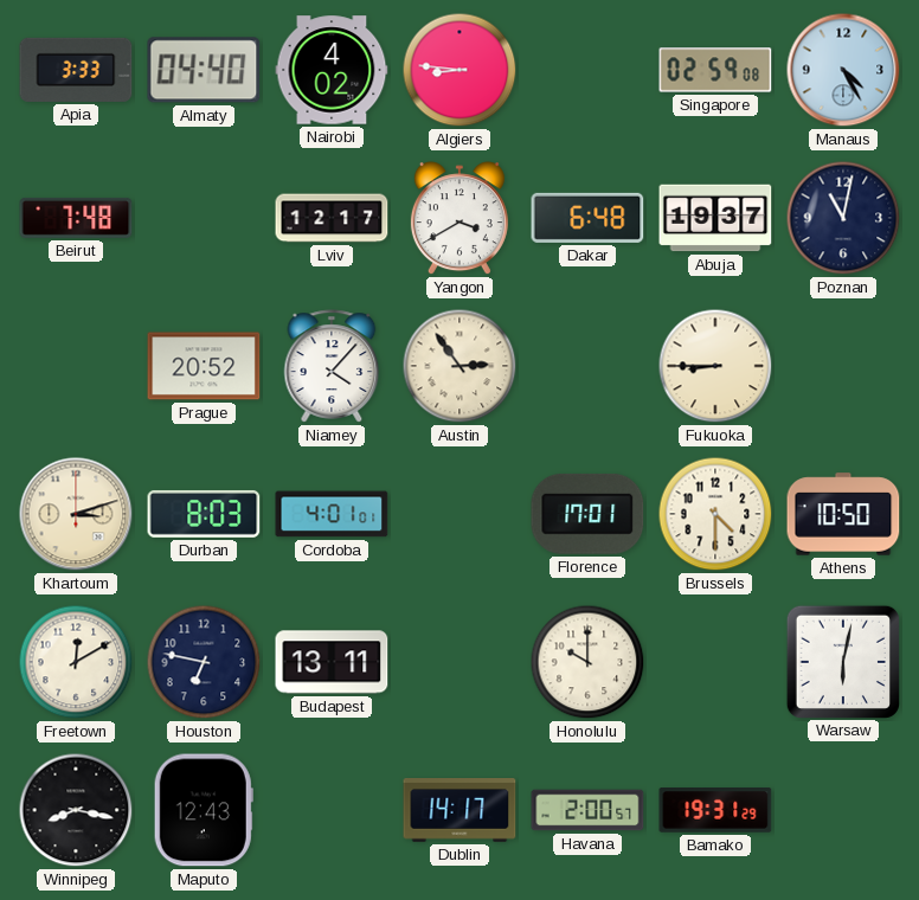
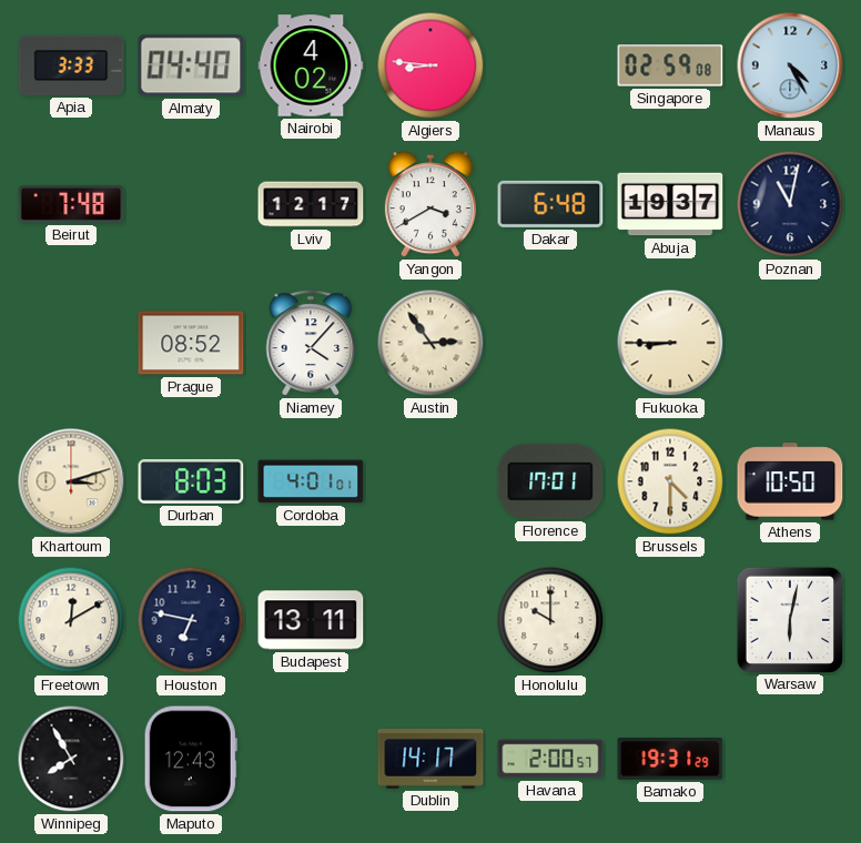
Prague: 20:52 -> 08:52
Winnipeg: 8:17 -> 7:55
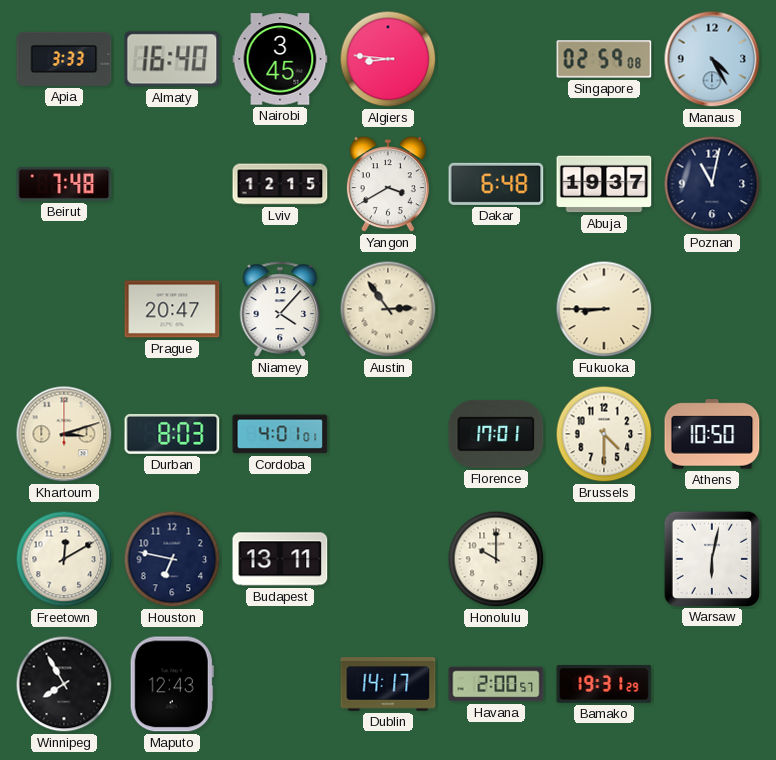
Almaty: 04:40 -> 16:40
Nairobi: 4:02 -> 3:45
Lviv: 12:17 -> 12:15
Prague: 08:52 -> 20:47
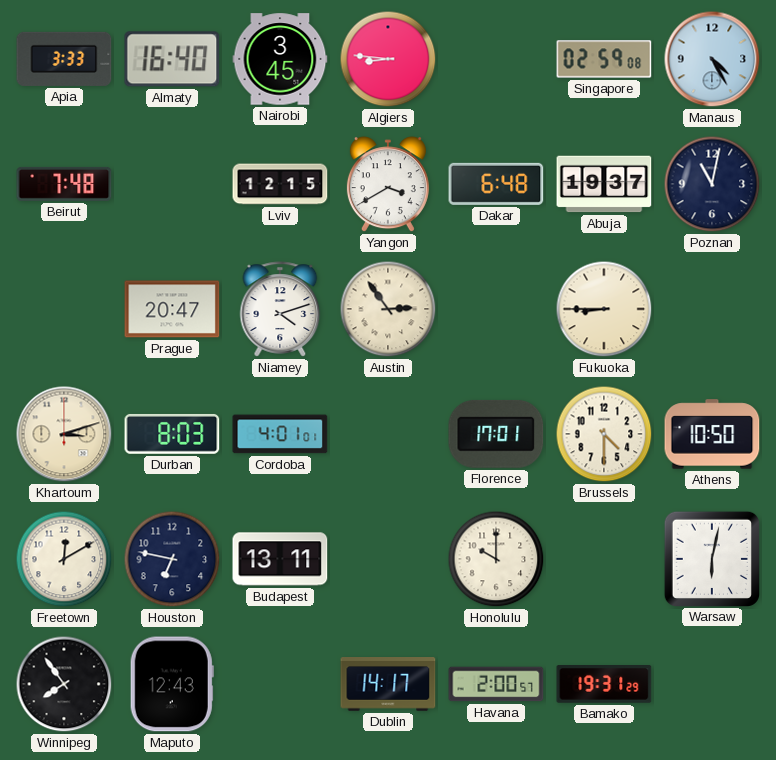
Niamey: 4:07 -> 4:12
Winnipeg: 7:55 -> 7:54
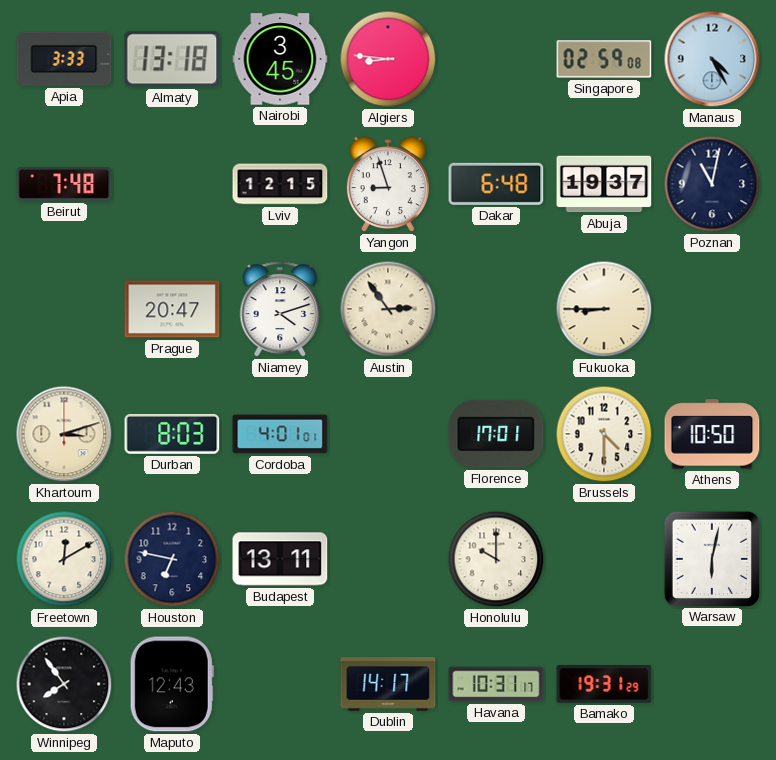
Almaty: 16:40 -> 13:18
Yangon: 3:40 -> 8:57
Havana: 2:00 -> 10:31
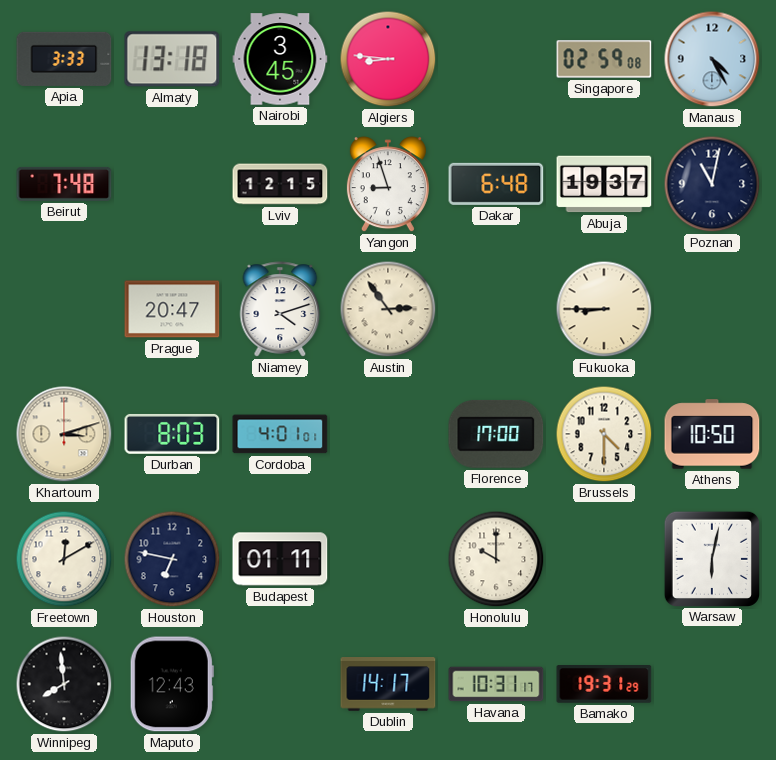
Florence: 17:01 -> 17:00
Budapest: 13:11 -> 01:11
Winnipeg: 7:54 -> 7:59
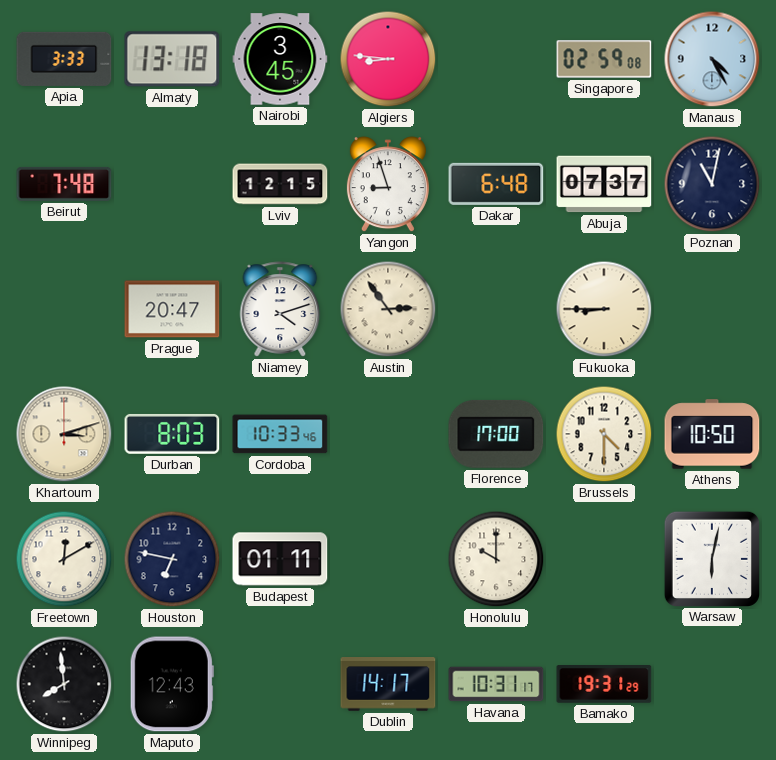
Abuja: 19:37 -> 07:37
Cordoba: 4:01 -> 10:33
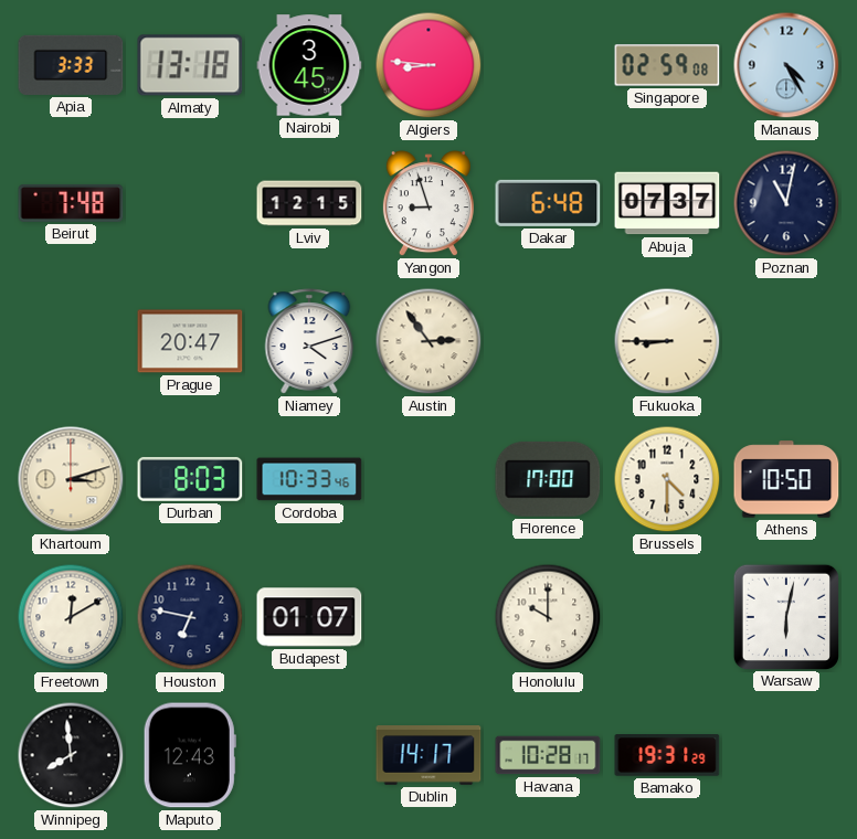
Budapest: 01:11 -> 01:07
Havana: 10:31 -> 10:28
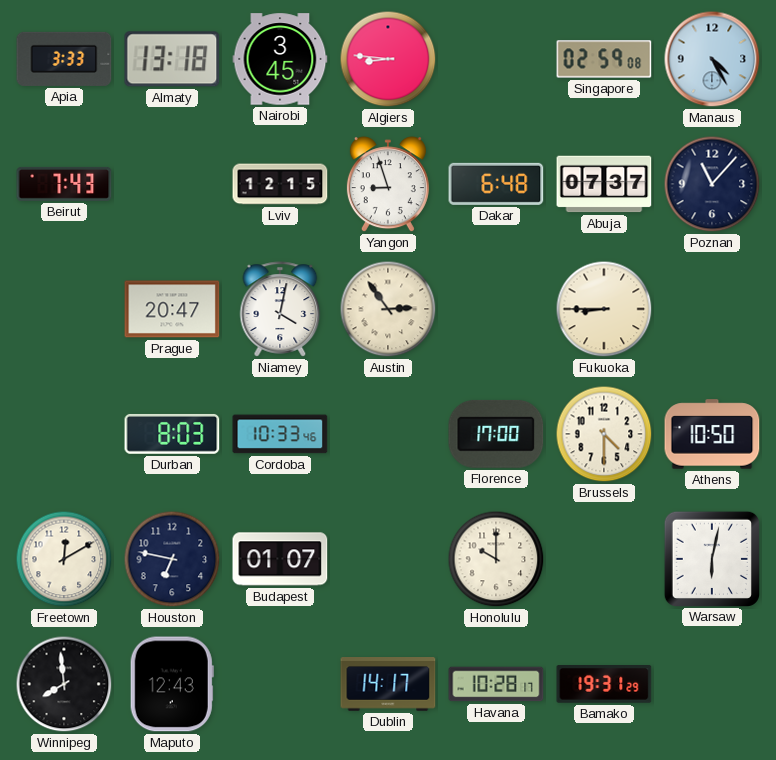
Beirut: 7:48 -> 7:43
Poznan: 11:02 -> 11:07
Niamey: 4:12 -> 4:02
Khartoum: 3:12 -> none
